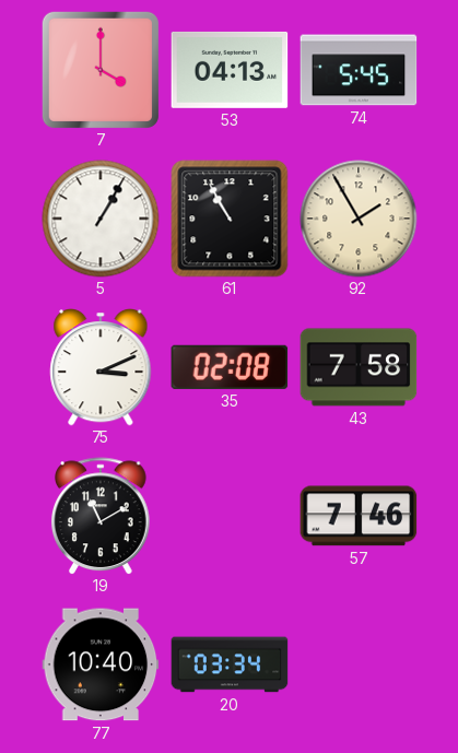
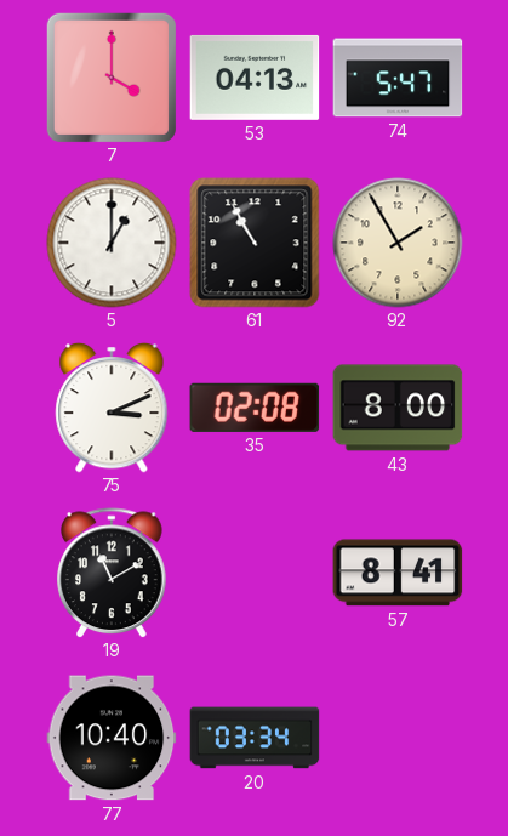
74: 5:45 -> 5:47
5: 1:05 -> 1:00
43: 7:58 -> 8:00
57: 7:46 -> 8:41
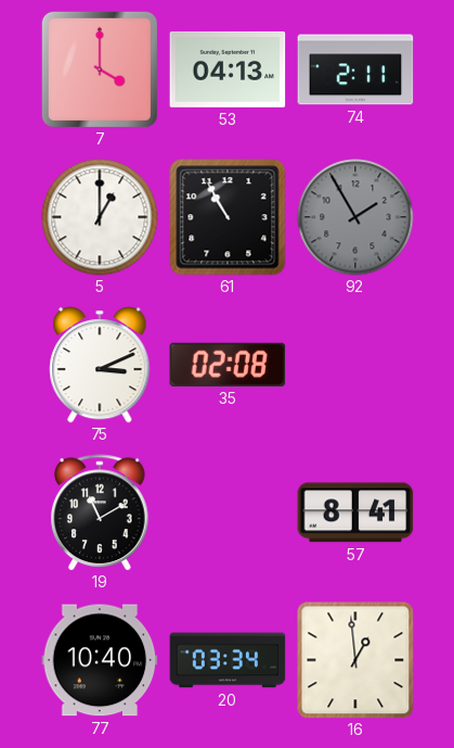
74: 5:47 -> 2:11
92 dial: cream -> grey
43: 8:00 -> none
16: none -> 12:59
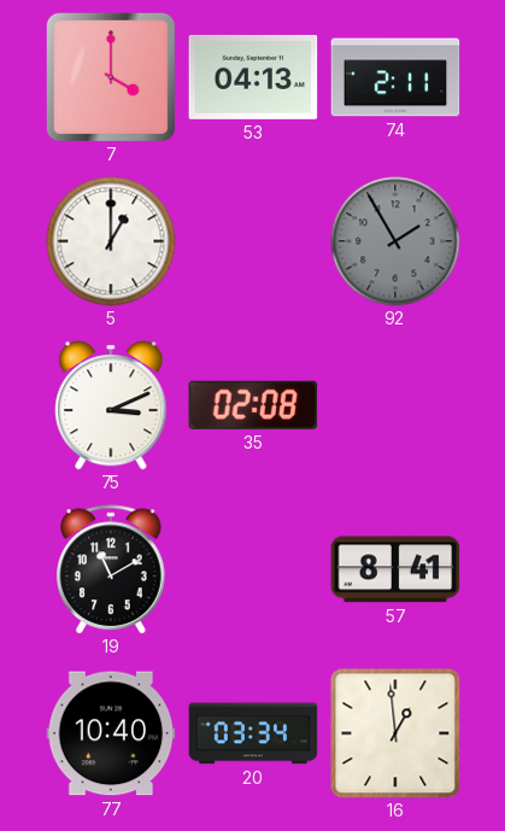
61: 10:55 -> none
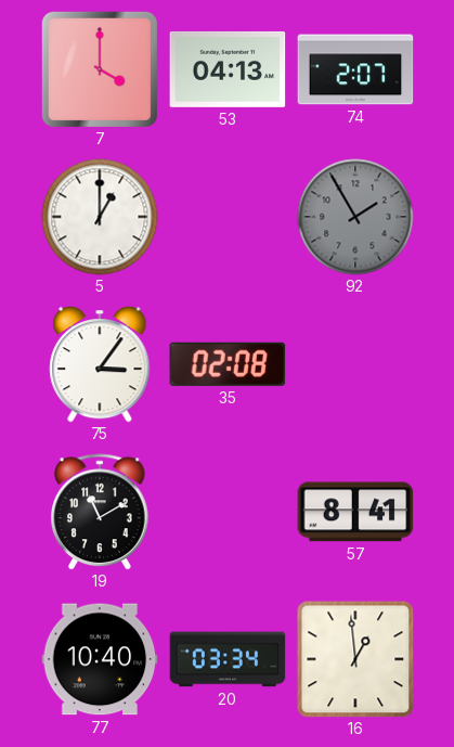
74: 2:11 -> 2:07
75: 3:11 -> 3:06
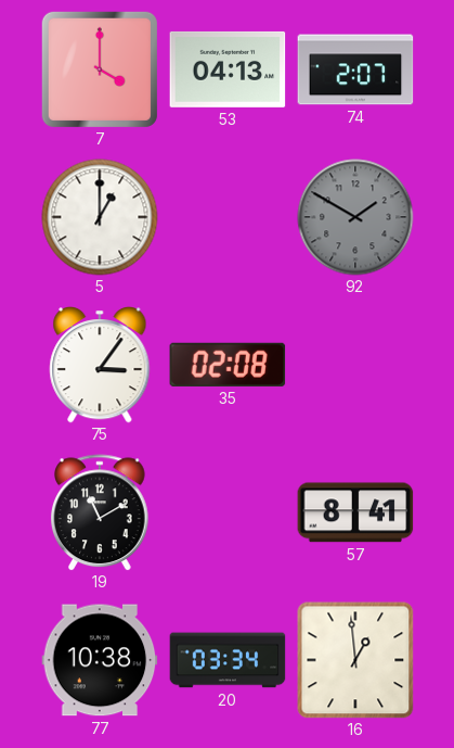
92: 1:55 -> 1:50
77: 10:40 -> 10:38
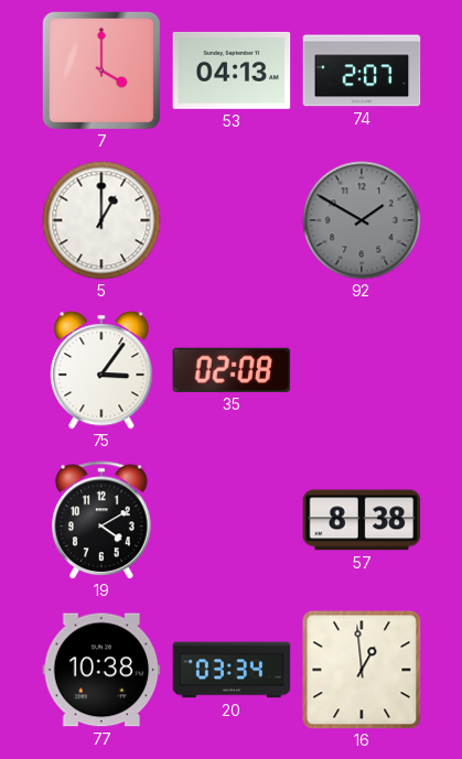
19: 11:10 -> 4:10
57: 8:41 -> 8:38
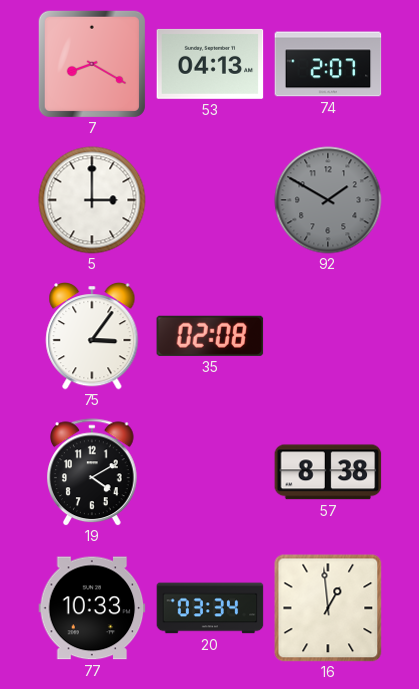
7: 4:00 -> 8:20
5: 1:00 -> 3:00
77: 10:38 -> 10:33
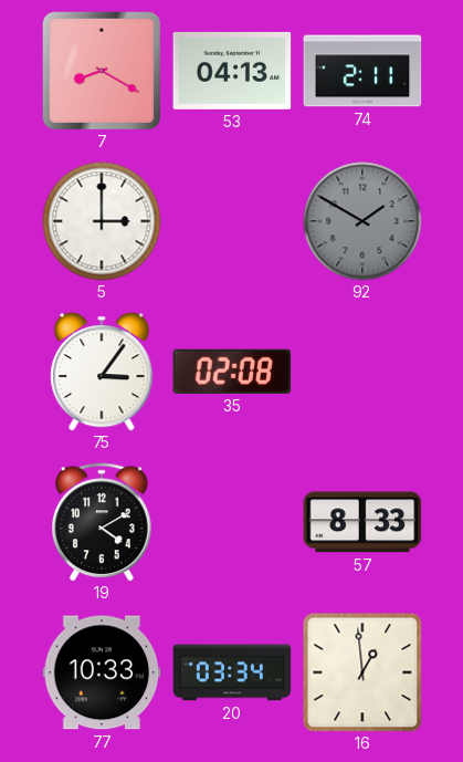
74: 2:07 -> 2:11
57: 8:38 -> 8:33
